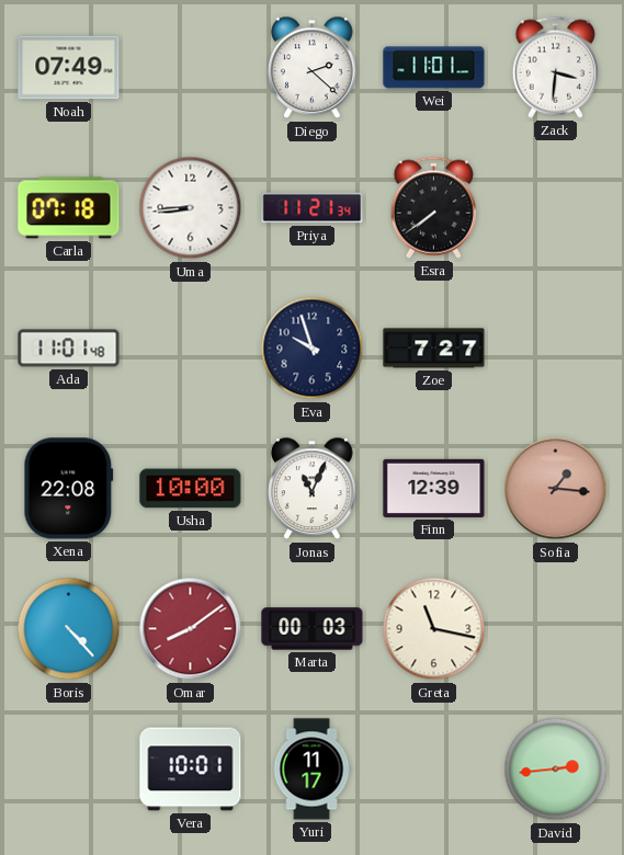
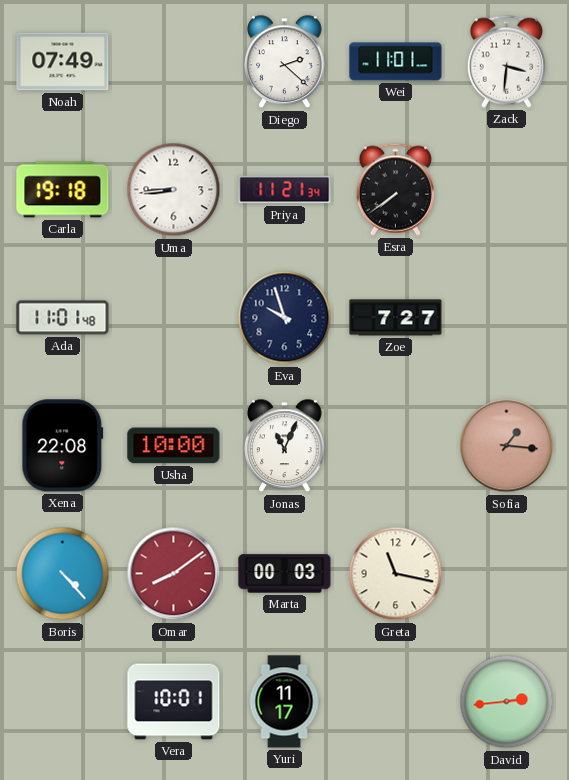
Carla: 07:18 -> 19:18
Finn: 12:39 -> none
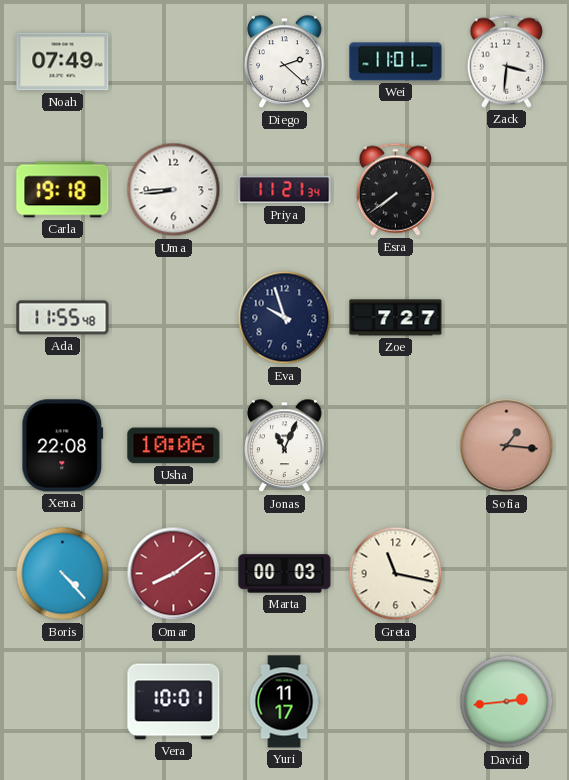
Ada: 11:01 -> 11:55
Usha: 10:00 -> 10:06
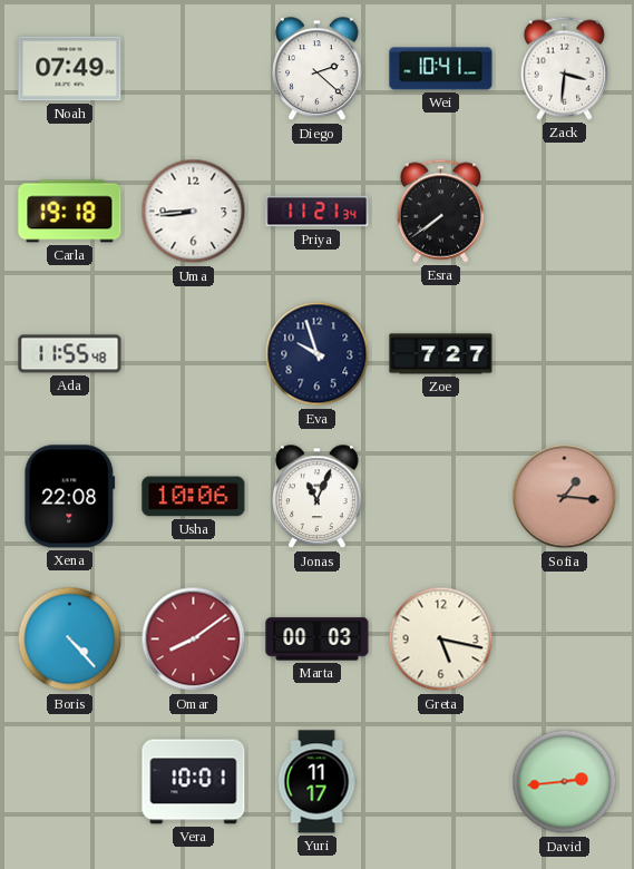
Wei: 11:01 -> 10:41
Greta: 11:17 -> 5:17
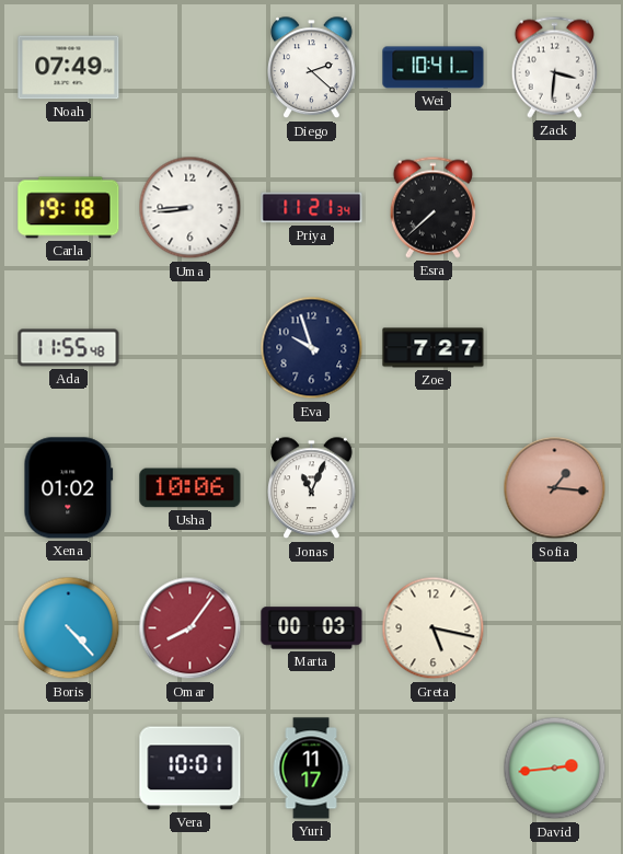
Esra: 7:39 -> 7:38
Xena: 22:08 -> 01:02
Omar: 8:09 -> 8:06
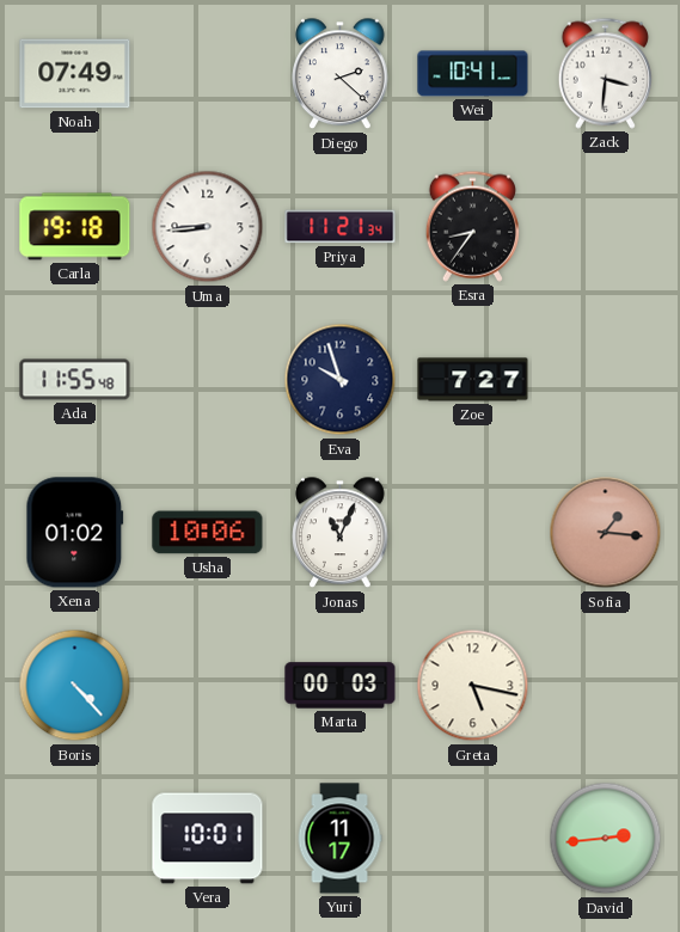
Esra: 7:38 -> 8:36
Omar: 8:06 -> none
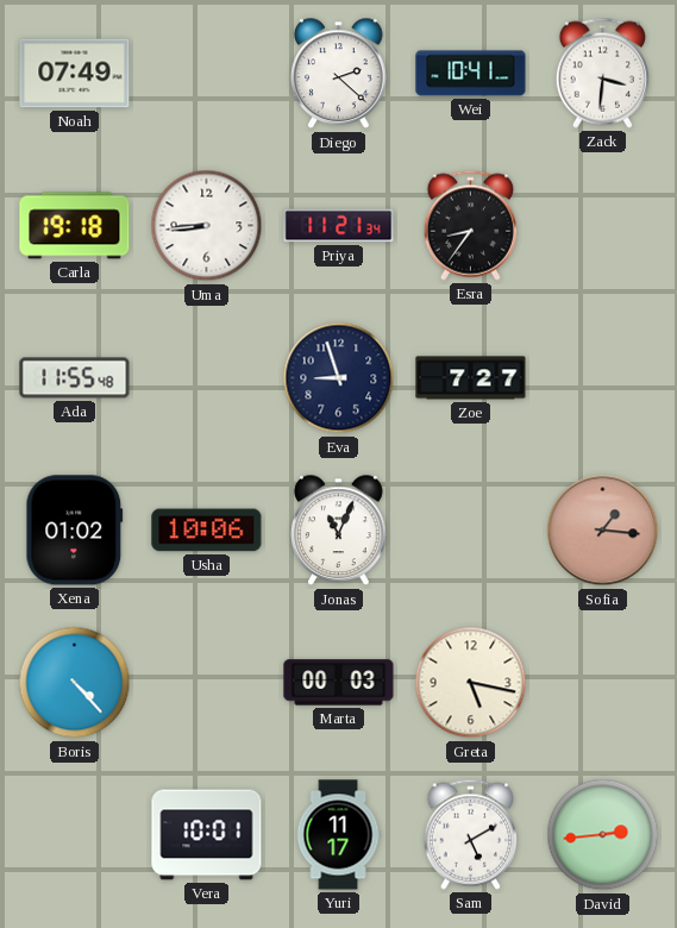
Eva: 9:57 -> 8:57
Sam: none -> 5:10
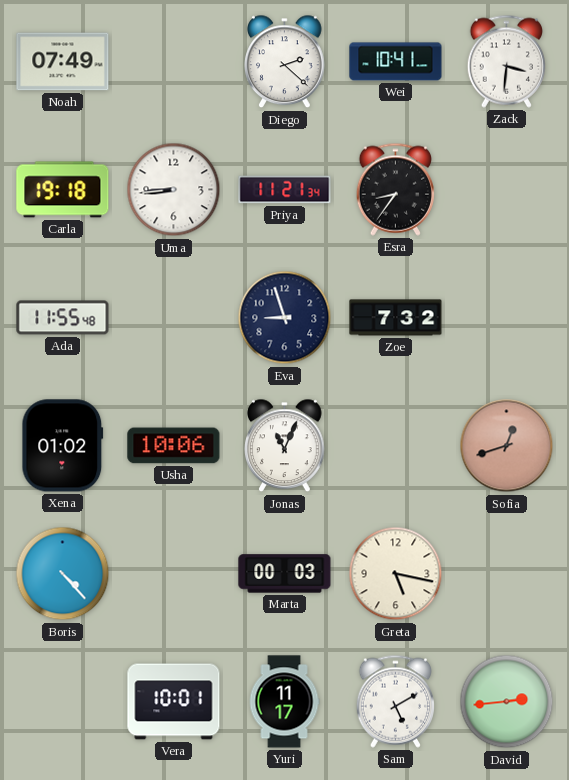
Zoe: 7:27 -> 7:32
Sofia: 1:16 -> 12:42
